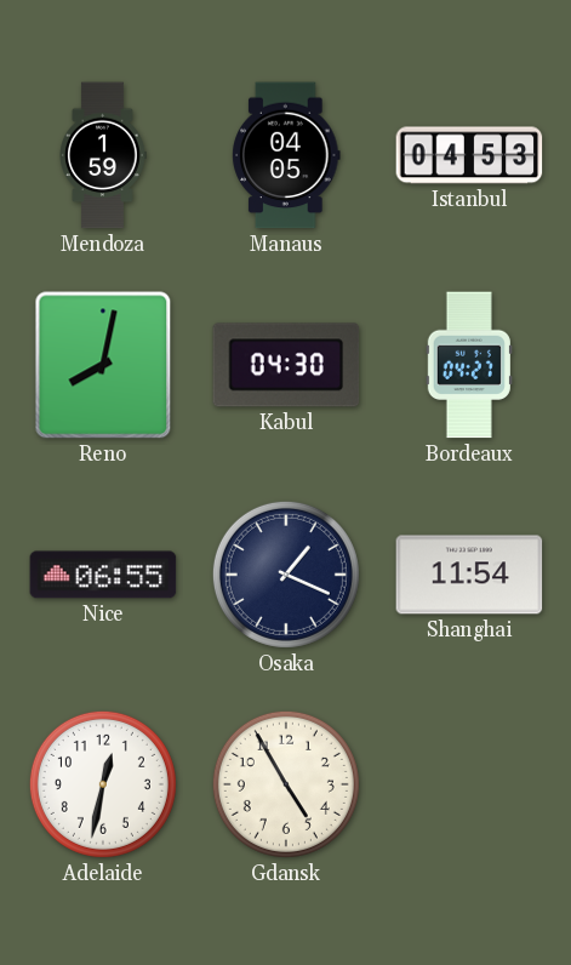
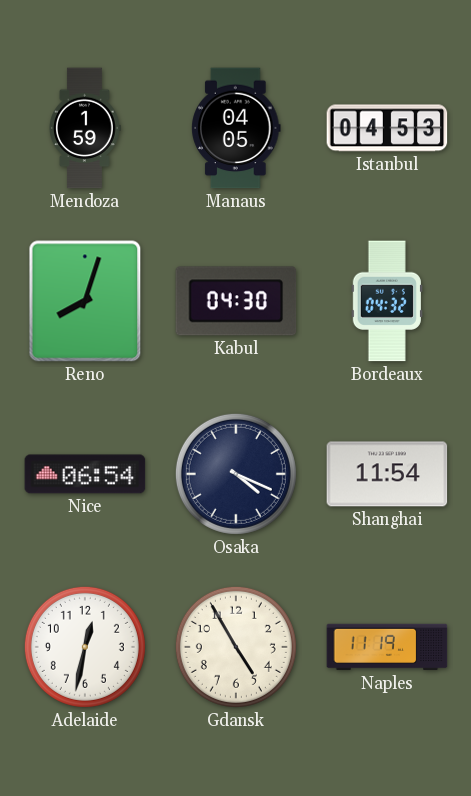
Reno: 8:02 -> 8:03
Bordeaux: 04:27 -> 04:32
Nice: 06:55 -> 06:54
Osaka: 1:19 -> 4:19
Naples: none -> 11:19
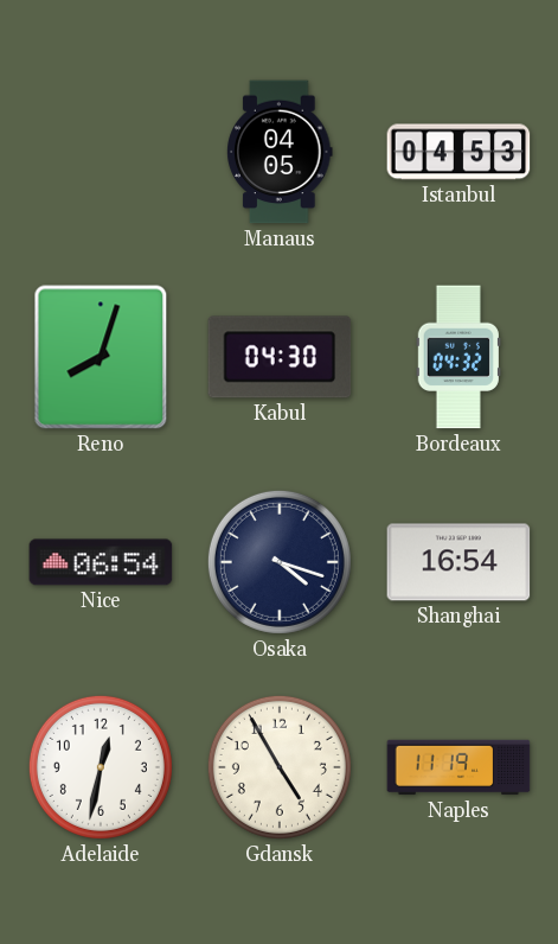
Mendoza: 1:59 -> none
Osaka: 4:19 -> 4:18
Shanghai: 11:54 -> 16:54
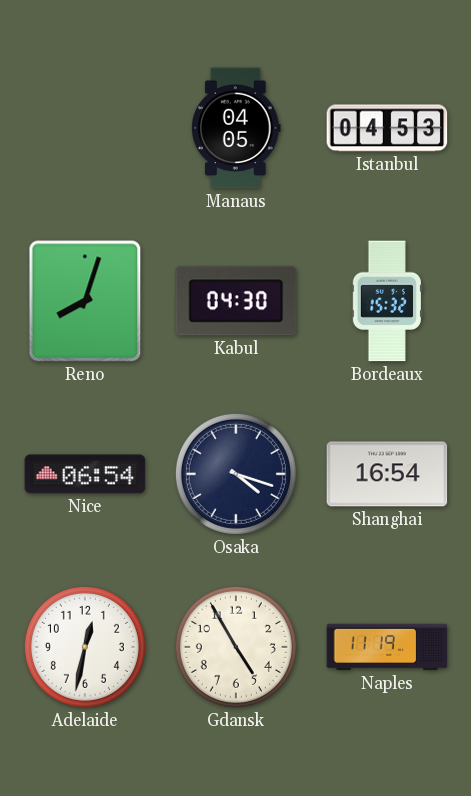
Bordeaux: 04:32 -> 15:32
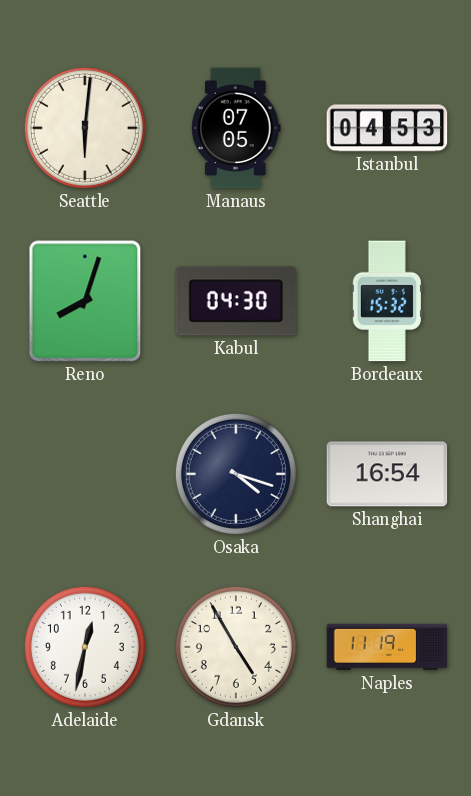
Seattle: none -> 6:01
Manaus: 04:05 -> 07:05
Nice: 06:54 -> none
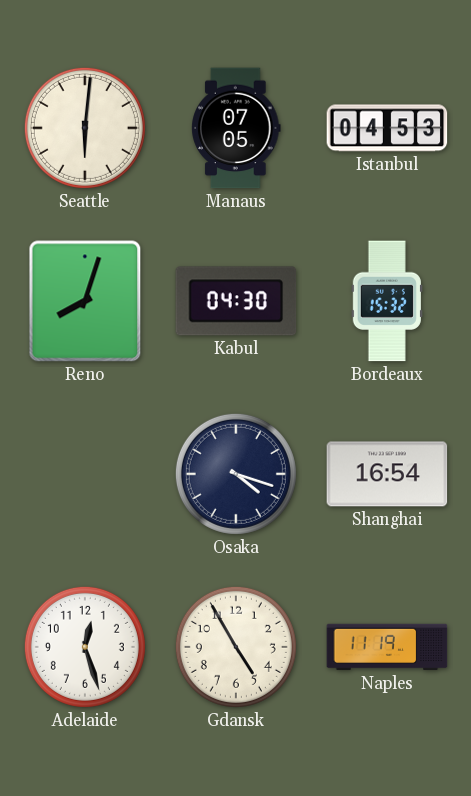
Adelaide: 12:32 -> 12:27
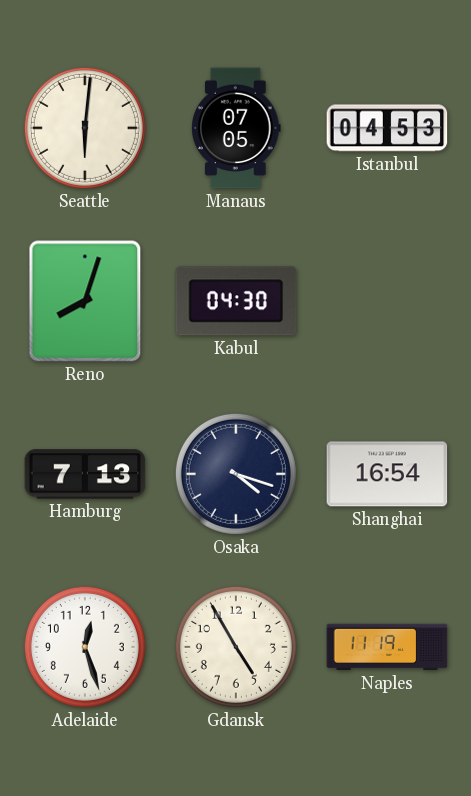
Bordeaux: 15:32 -> none
Hamburg: none -> 7:13
